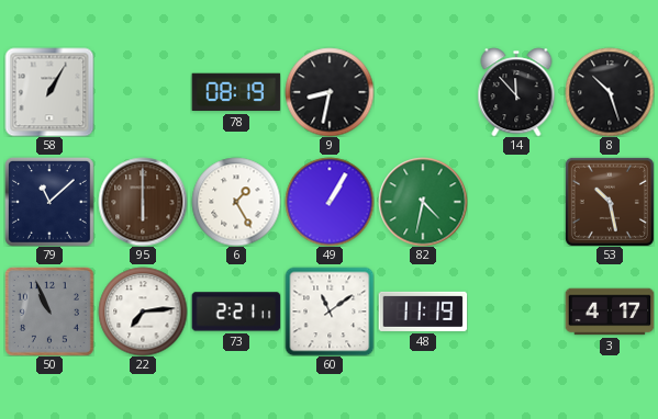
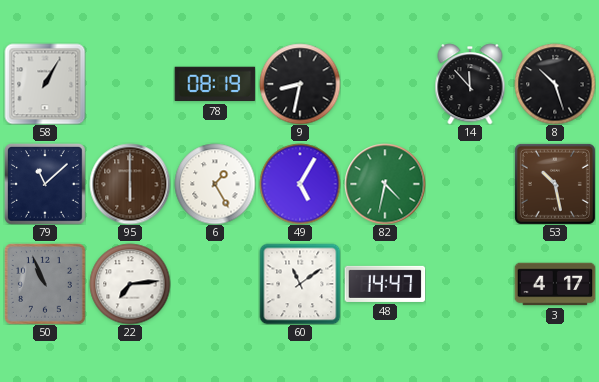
49: 1:05 -> 5:05
73: 2:21 -> none
48: 11:19 -> 14:47
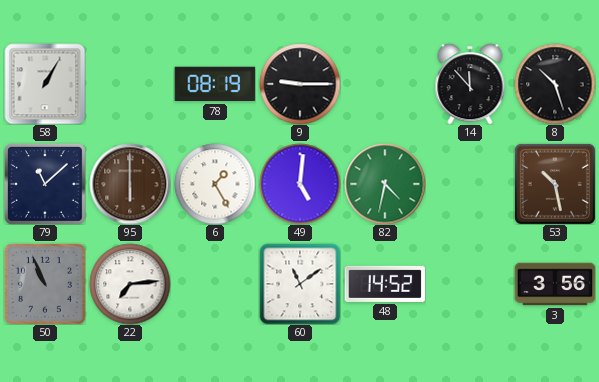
9: 8:32 -> 9:15
49: 5:05 -> 5:01
48: 14:47 -> 14:52
3: 4:17 -> 3:56
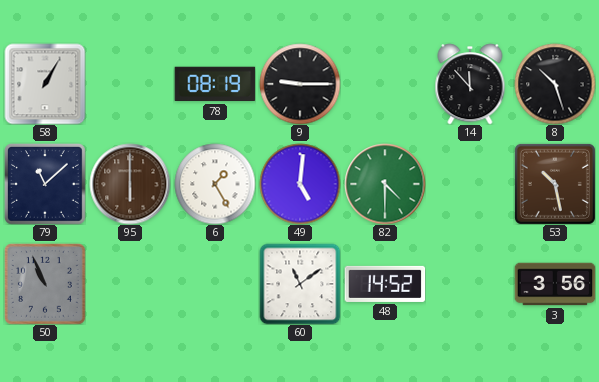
82: 4:32 -> 4:30
22: 7:14 -> none
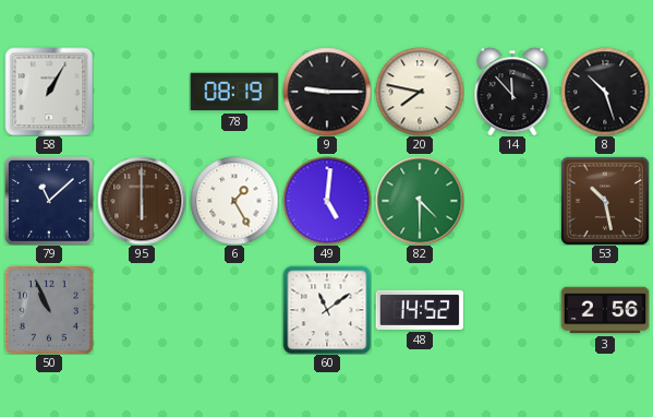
20: none -> 7:47
3: 3:56 -> 2:56
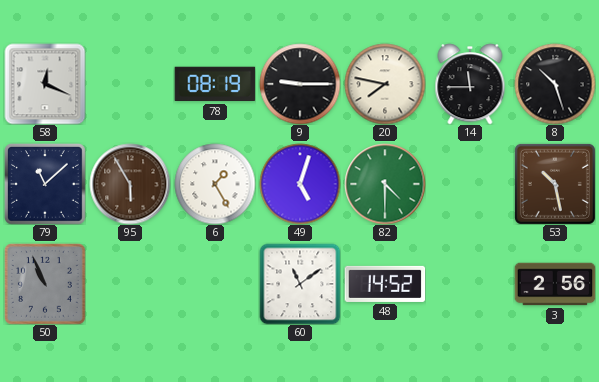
58: 1:05 -> 12:19
14: 11:53 -> 11:45
95: 6:00 -> 5:55
49: 5:01 -> 5:03
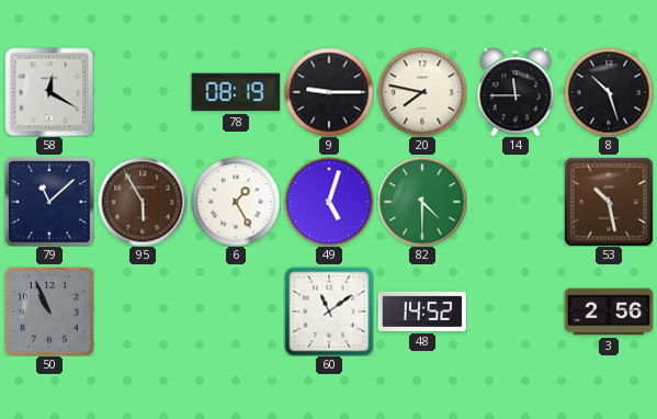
58: 12:19 -> 12:20
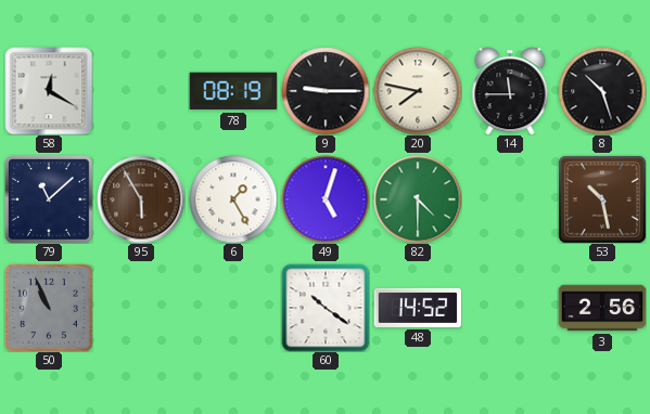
60: 11:09 -> 10:21
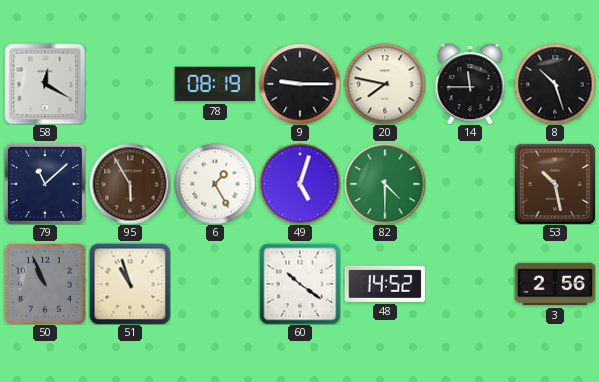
51: none -> 10:57
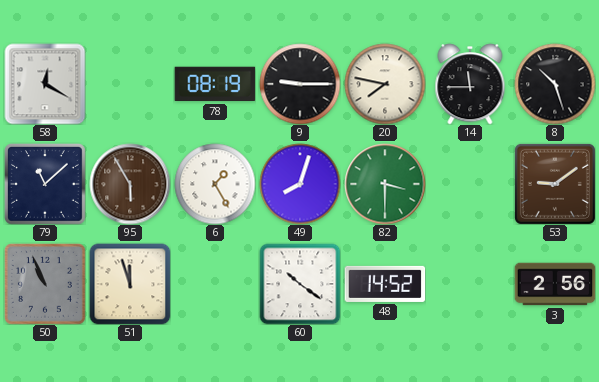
49: 5:03 -> 8:03
82: 4:30 -> 3:30
53: 10:28 -> 9:09
51: 10:57 -> 11:57
